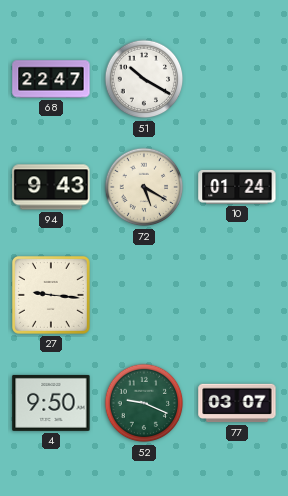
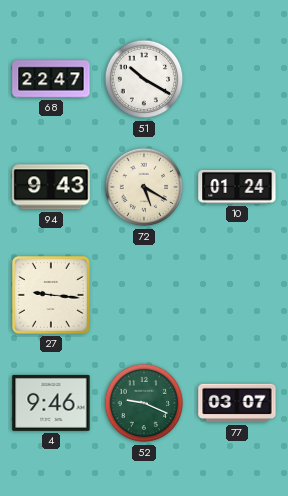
4: 9:50 -> 9:46
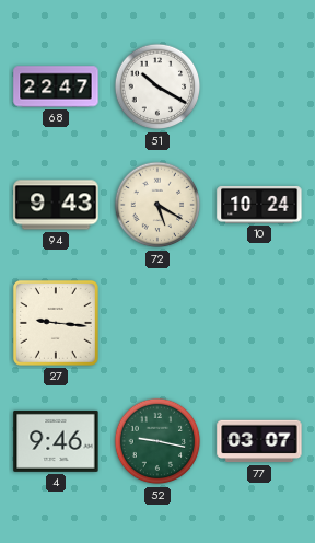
10: 01:24 -> 10:24
52: 9:19 -> 9:17
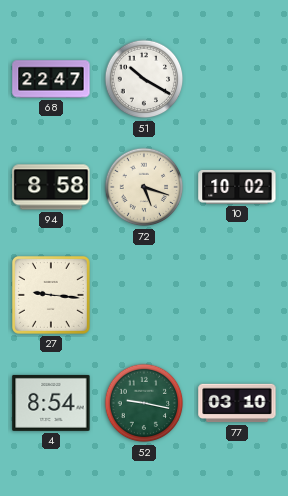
94: 9:43 -> 8:58
72: 5:20 -> 5:18
10: 10:24 -> 10:02
4: 9:46 -> 8:54
77: 03:07 -> 03:10
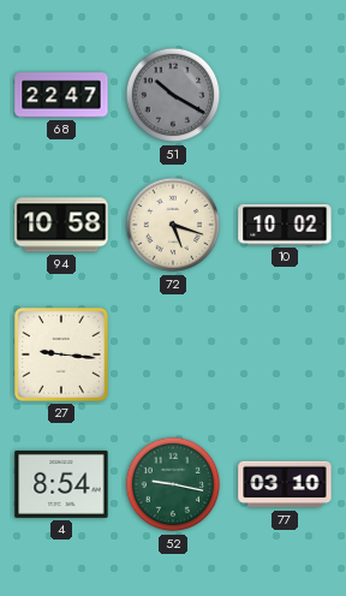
51 dial: white -> grey
94: 8:58 -> 10:58
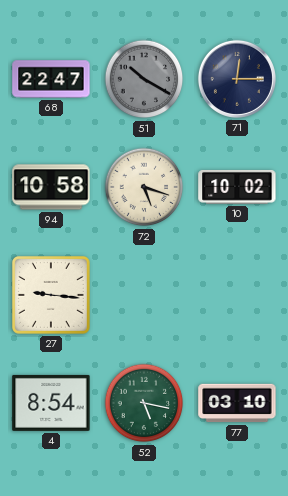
71: none -> 12:15
52: 9:17 -> 5:17
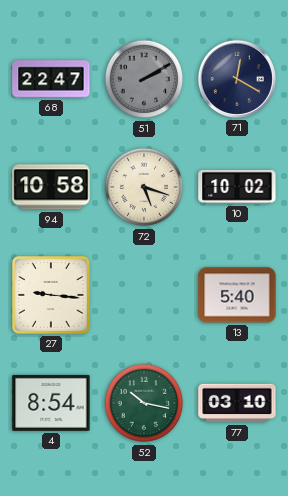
51: 10:20 -> 2:10
71: 12:15 -> 12:20
13: none -> 5:40
52: 5:17 -> 10:17
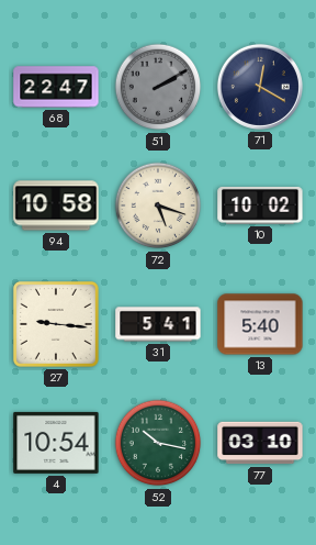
31: none -> 5:41
4: 8:54 -> 10:54
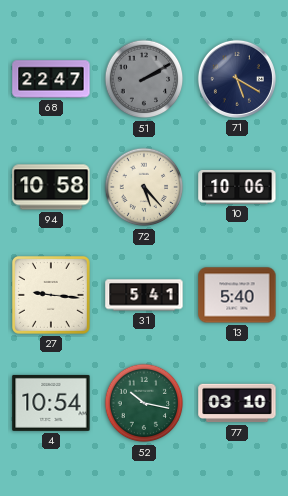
71: 12:20 -> 5:20
72: 5:18 -> 5:23
10: 10:02 -> 10:06
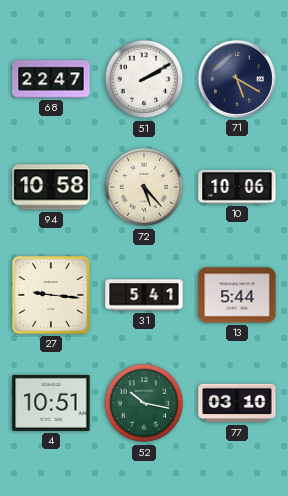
51 dial: grey -> white
13: 5:40 -> 5:44
4: 10:54 -> 10:51
